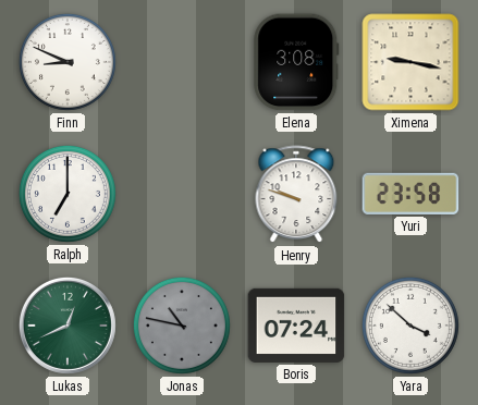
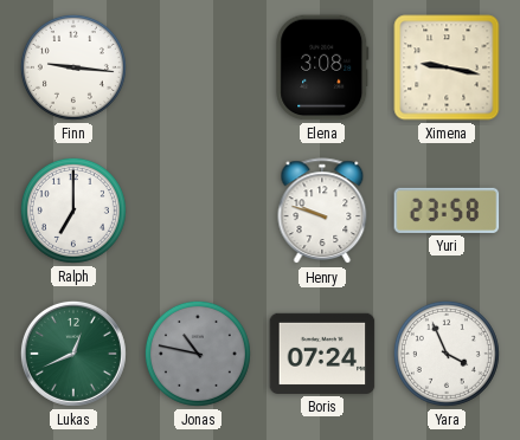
Finn: 8:49 -> 9:16
Yara: 3:52 -> 3:56
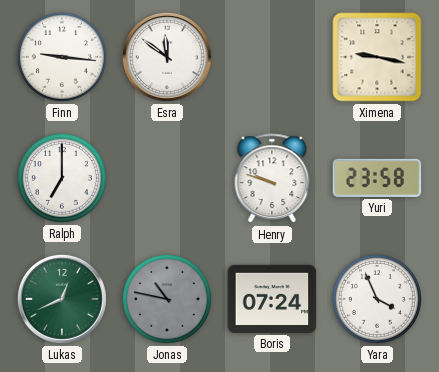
Esra: none -> 11:51
Elena: 3:08 -> none
